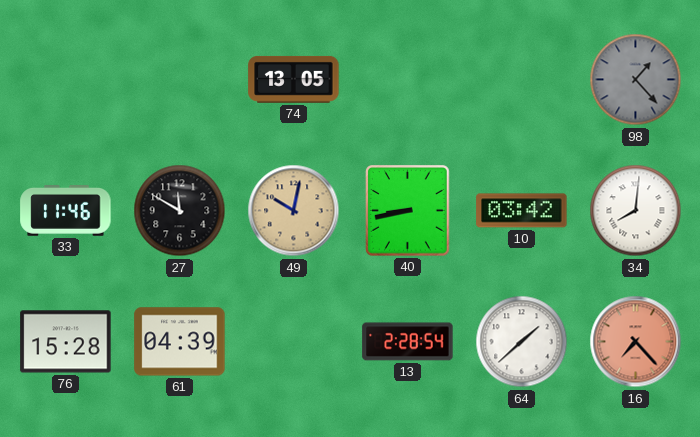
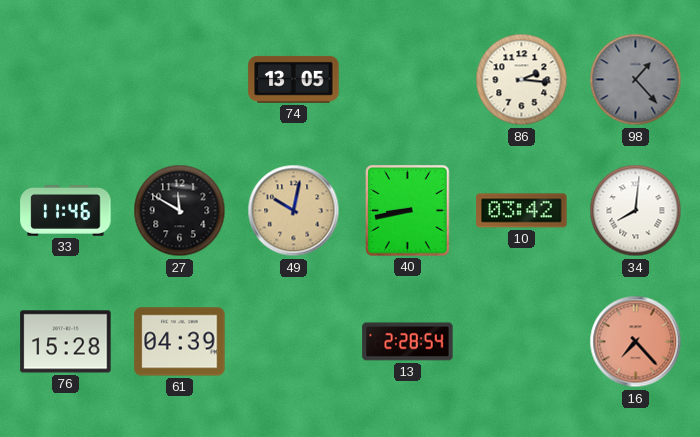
86: none -> 2:16
64: 1:38 -> none
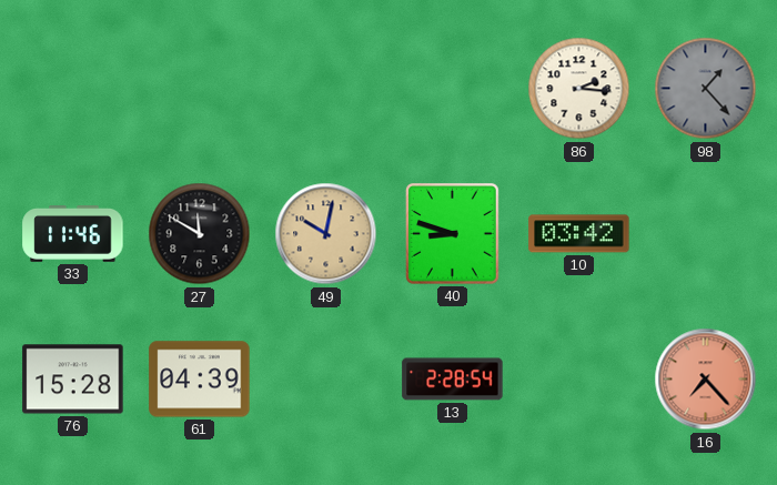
74: 13:05 -> none
40: 8:43 -> 8:48
34: 8:01 -> none
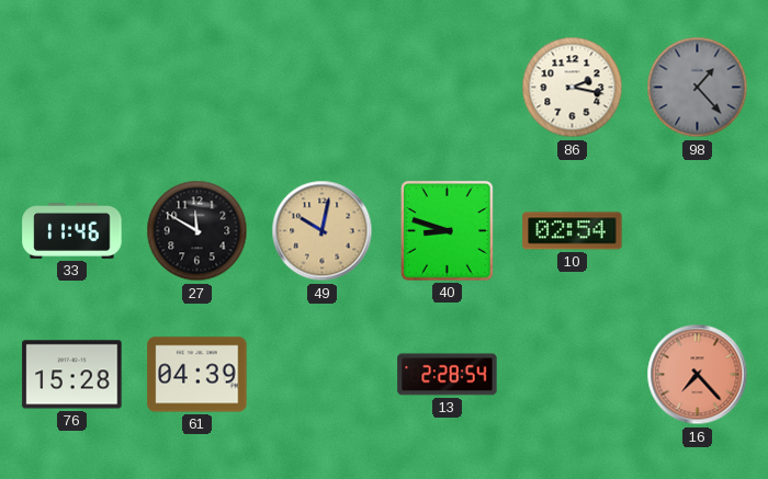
86: 2:16 -> 2:17
10: 03:42 -> 02:54
